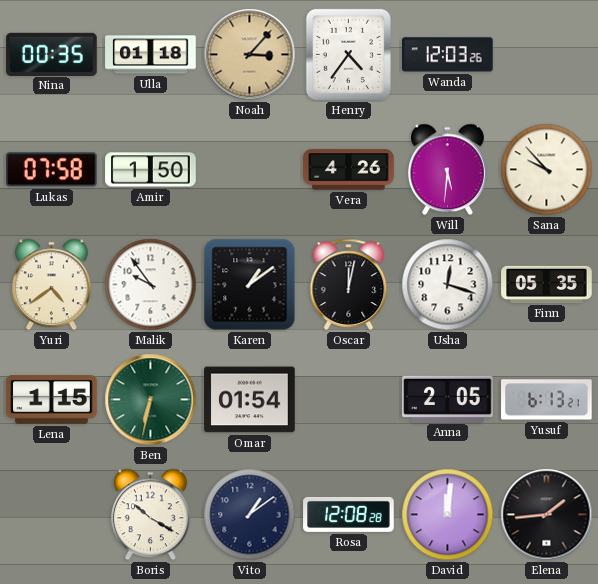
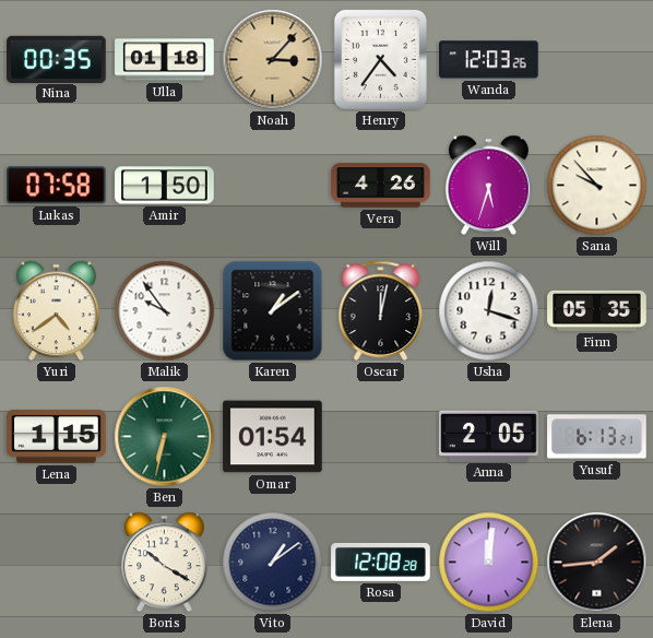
Will: 5:31 -> 5:33
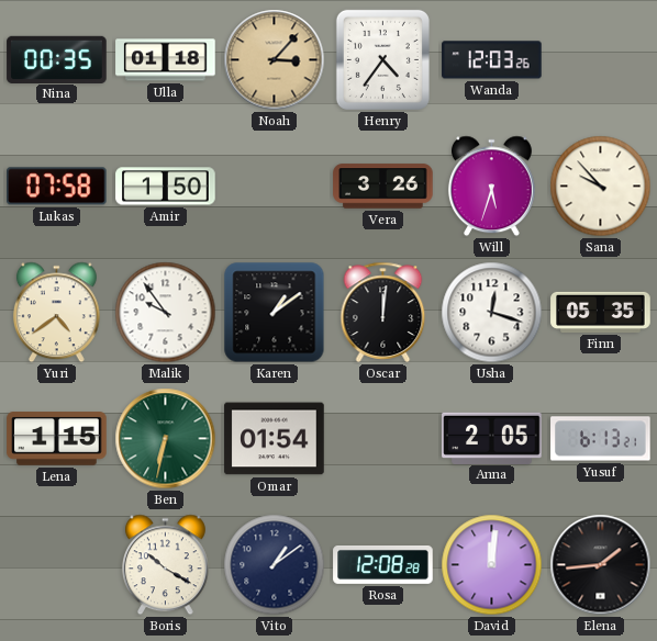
Vera: 4:26 -> 3:26
Oscar: 12:02 -> 12:01
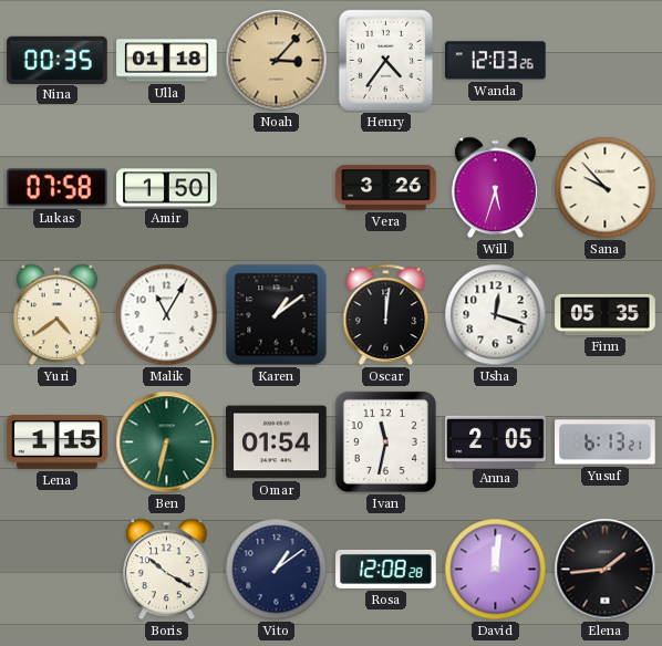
Malik: 9:54 -> 11:05
Ivan: none -> 11:32
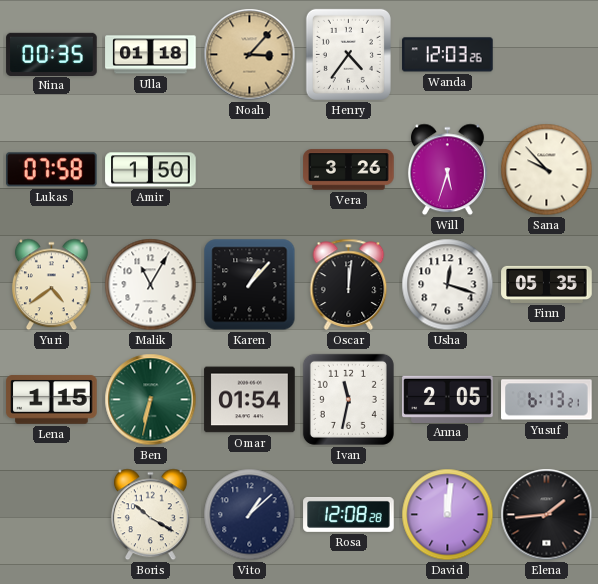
Karen: 1:09 -> 1:07
Vito: 1:09 -> 1:08
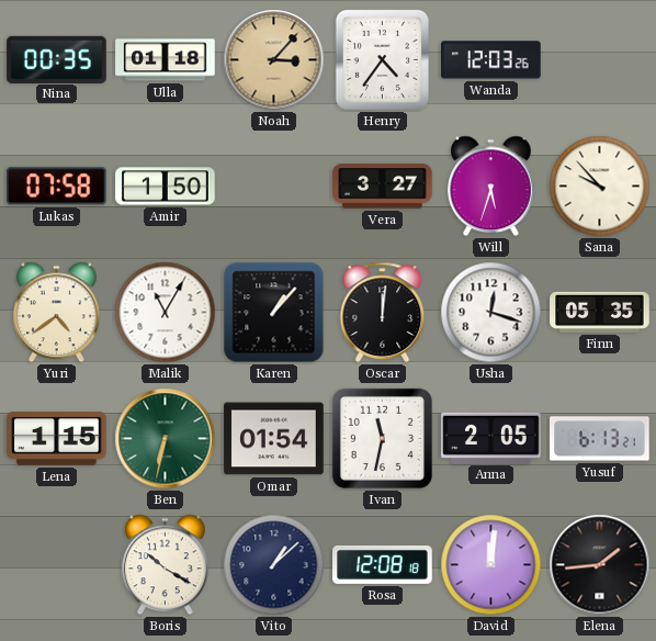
Vera: 3:26 -> 3:27
Rosa: 12:08:28 -> 12:08:18
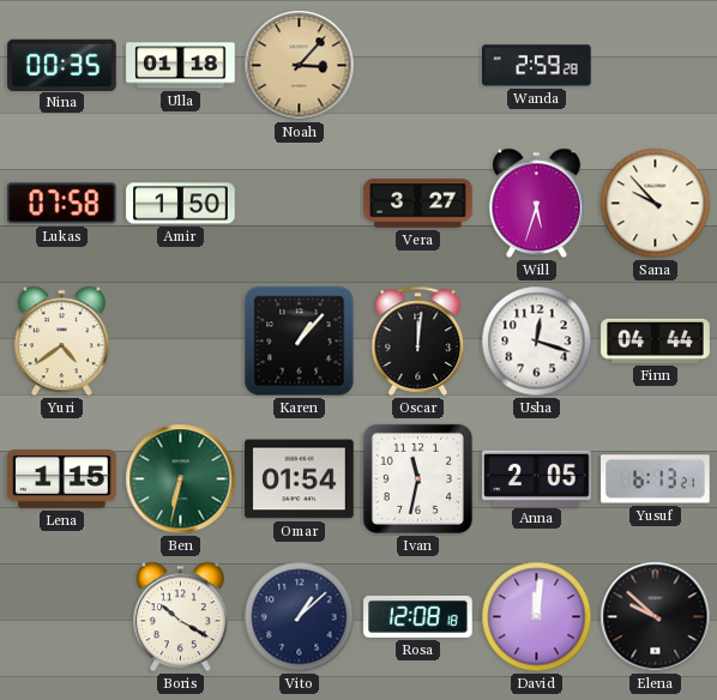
Henry: 4:36 -> none
Wanda: 12:03 -> 2:59
Malik: 11:05 -> none
Finn: 05:35 -> 04:44
Elena: 1:44 -> 9:52
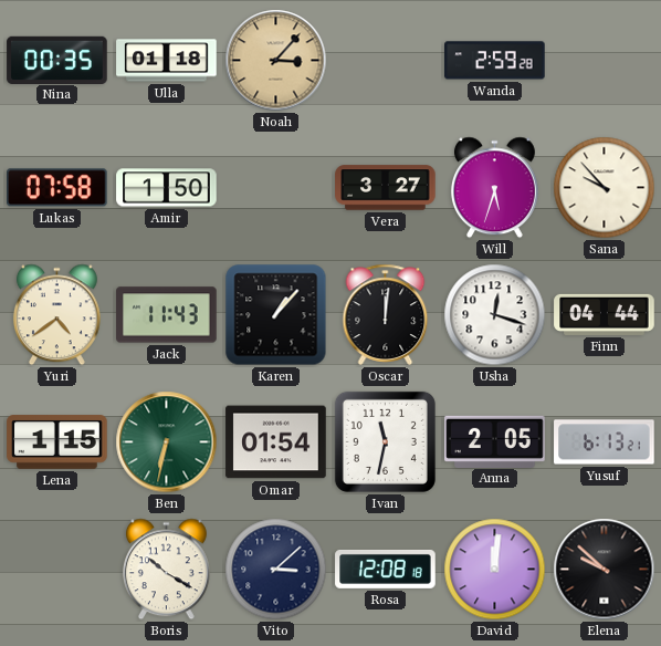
Jack: none -> 11:43
Vito: 1:08 -> 3:08
